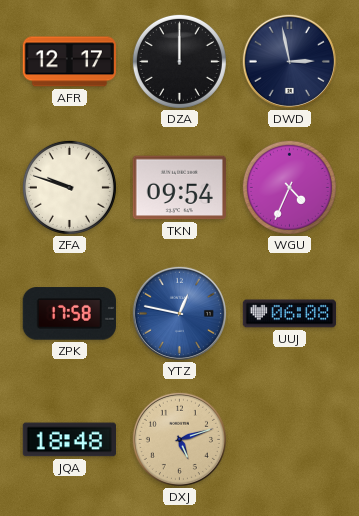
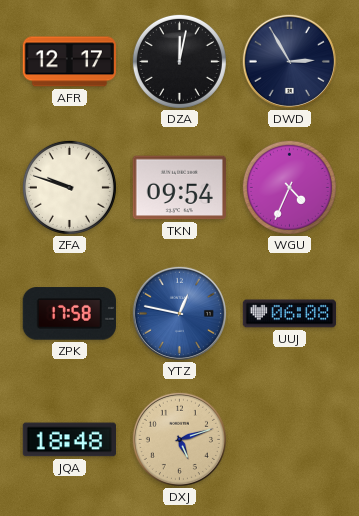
DZA: 12:00 -> 12:02
DWD: 2:58 -> 2:55
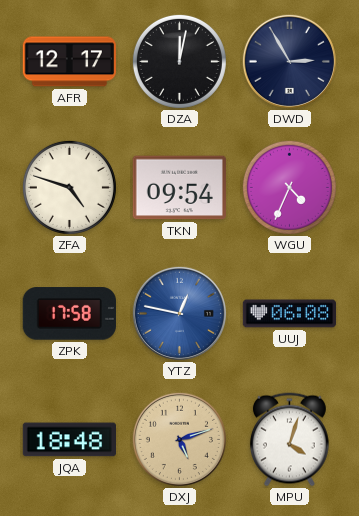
ZFA: 9:48 -> 4:48
MPU: none -> 4:03
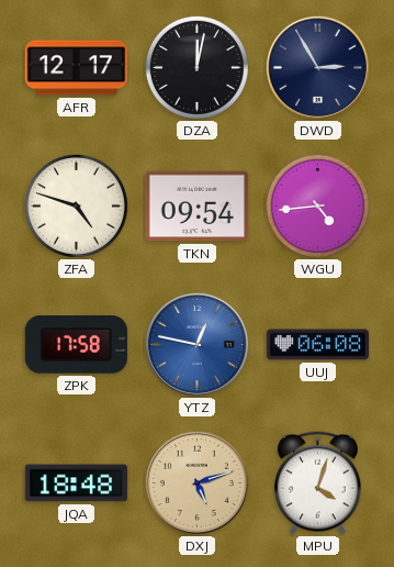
WGU: 4:34 -> 4:44
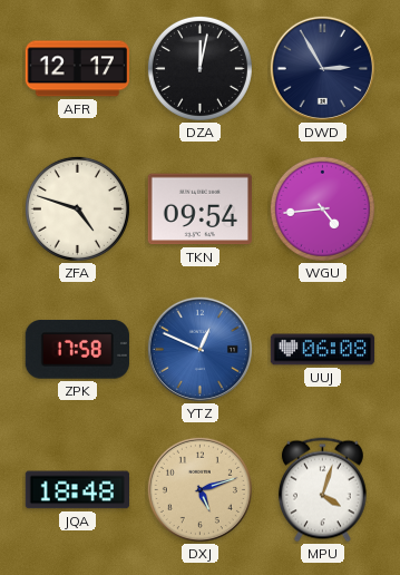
YTZ: 12:47 -> 12:49
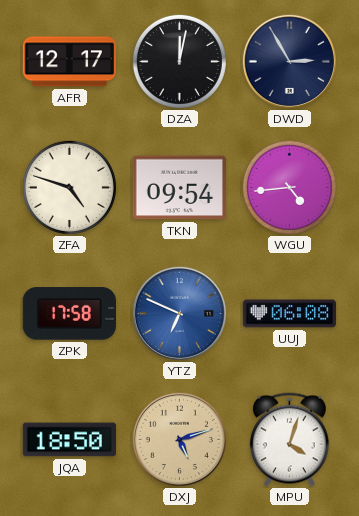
YTZ: 12:49 -> 6:49
JQA: 18:48 -> 18:50
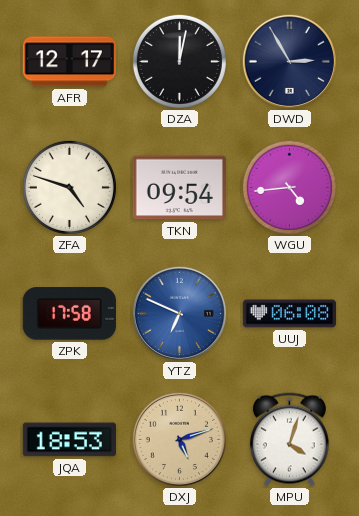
JQA: 18:50 -> 18:53
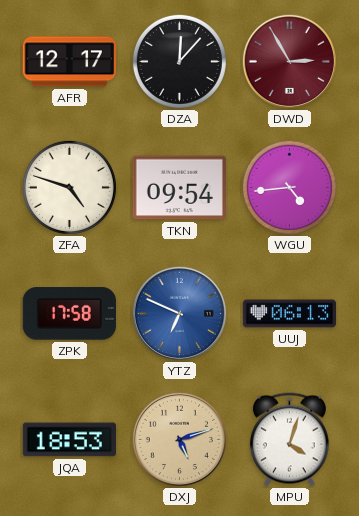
DZA: 12:02 -> 12:07
DWD dial: navy -> burgundy
UUJ: 06:08 -> 06:13
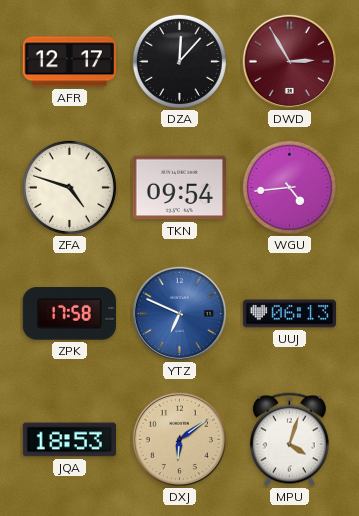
DXJ: 5:12 -> 6:09
